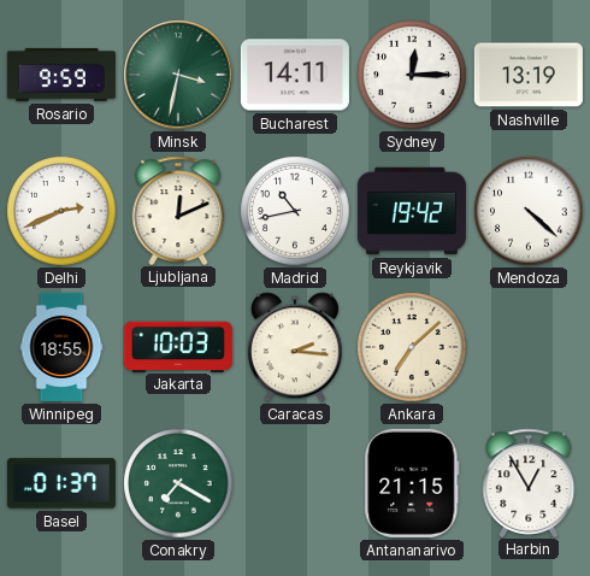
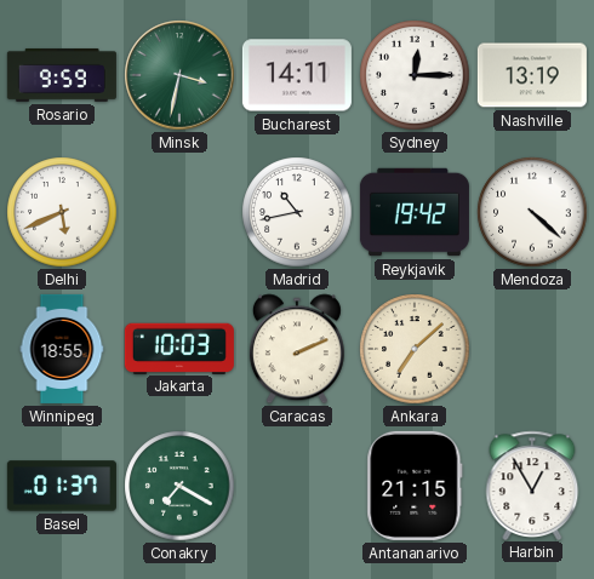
Delhi: 2:41 -> 5:41
Ljubljana: 12:11 -> none
Caracas: 2:16 -> 2:11
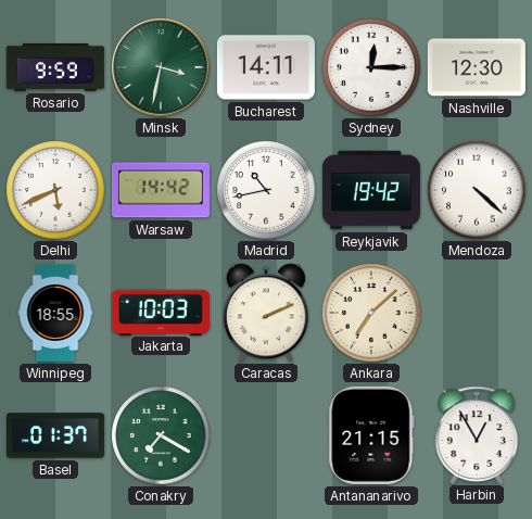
Nashville: 13:19 -> 12:30
Warsaw: none -> 14:42
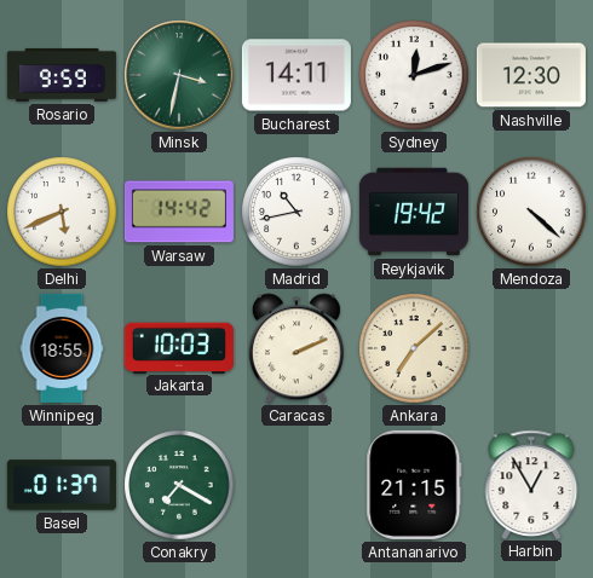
Sydney: 12:15 -> 12:12
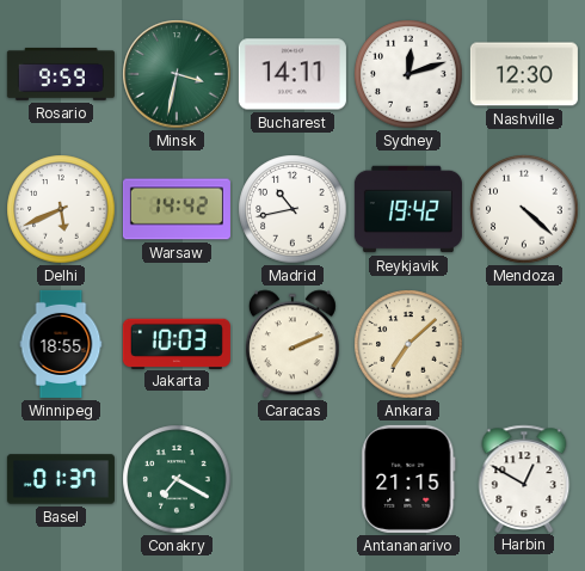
Harbin: 12:55 -> 12:50
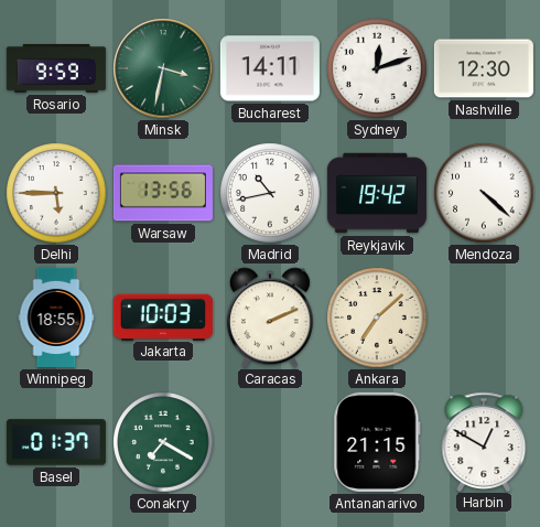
Delhi: 5:41 -> 5:45
Warsaw: 14:42 -> 13:56
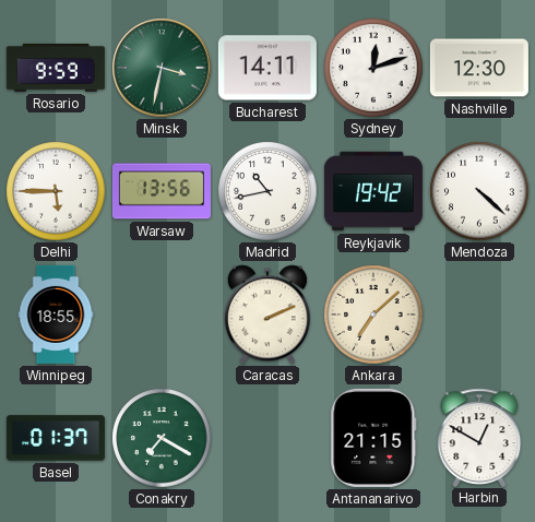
Jakarta: 10:03 -> none
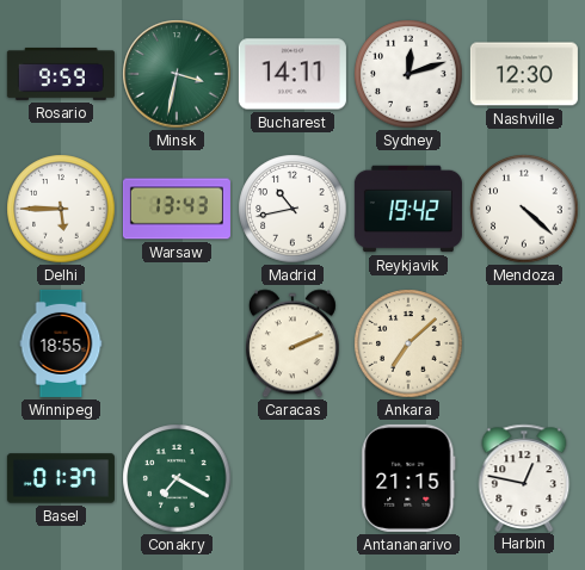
Warsaw: 13:56 -> 13:43
Harbin: 12:50 -> 12:47
